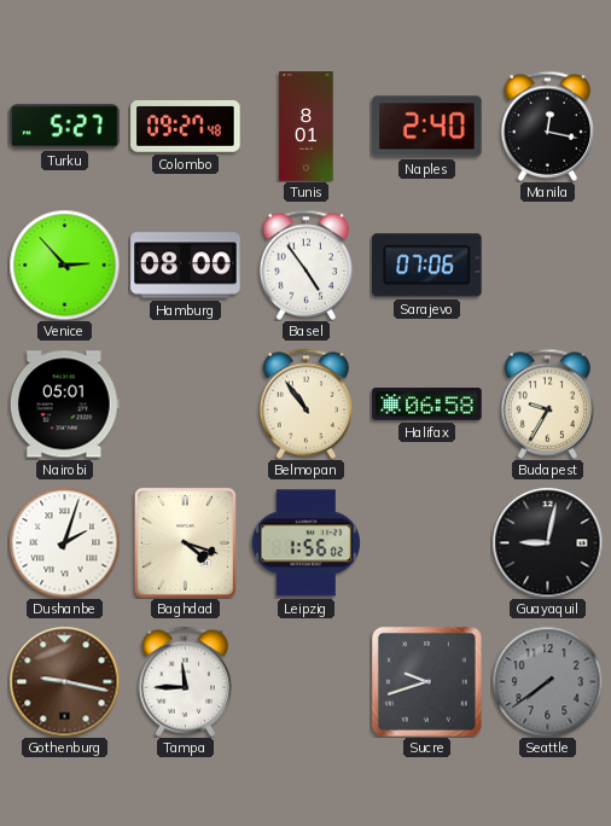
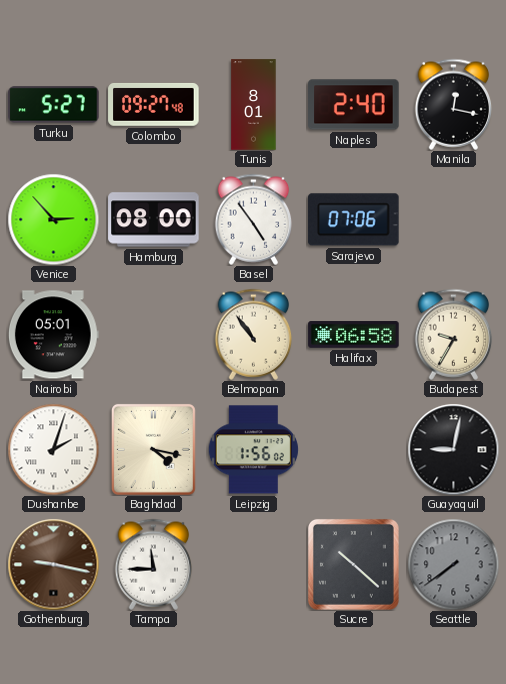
Baghdad: 4:18 -> 4:17
Sucre: 9:42 -> 10:22
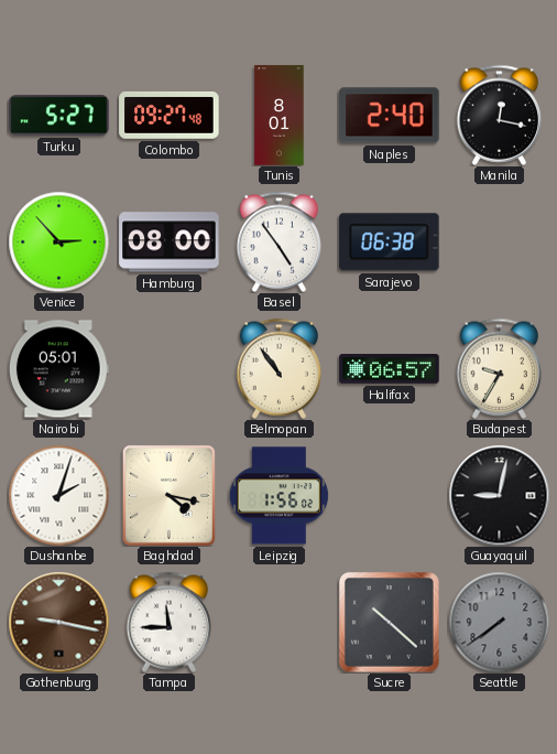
Sarajevo: 07:06 -> 06:38
Halifax: 06:58 -> 06:57
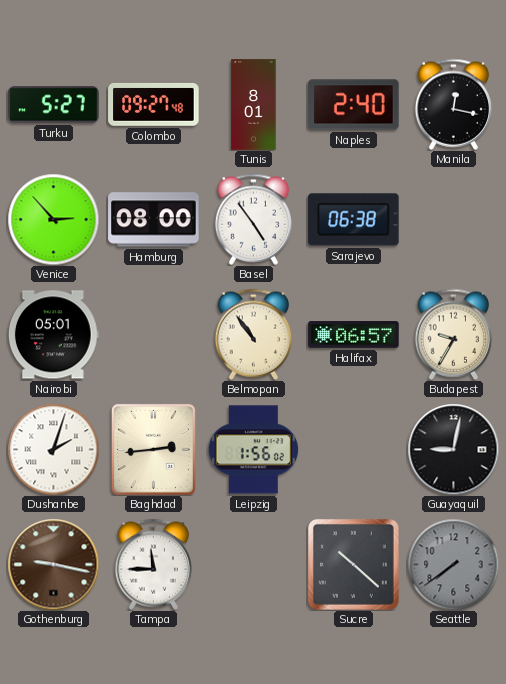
Baghdad: 4:17 -> 2:44
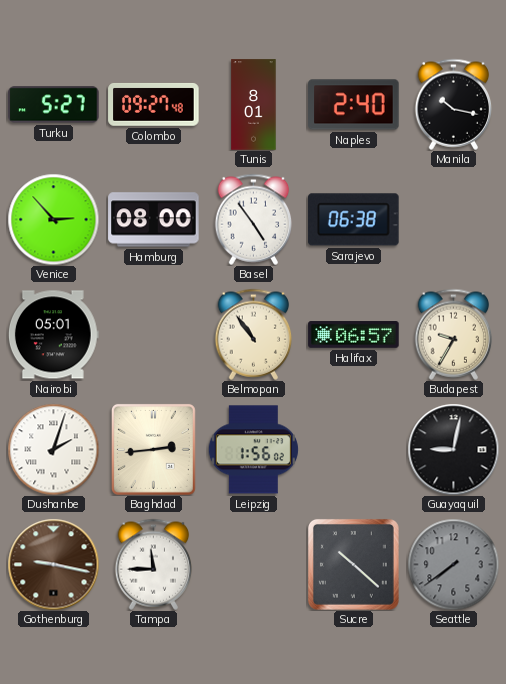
Manila: 12:17 -> 10:17
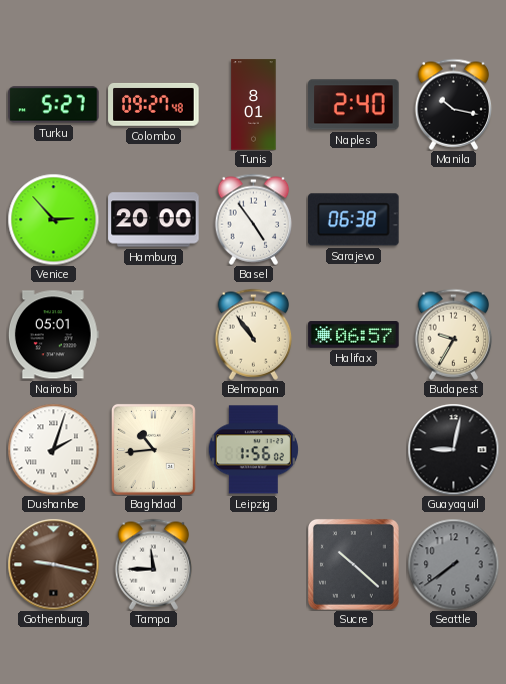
Hamburg: 08:00 -> 20:00
Baghdad: 2:44 -> 10:44
